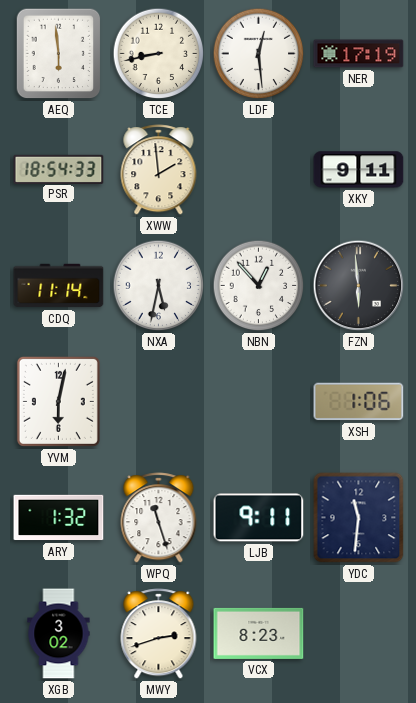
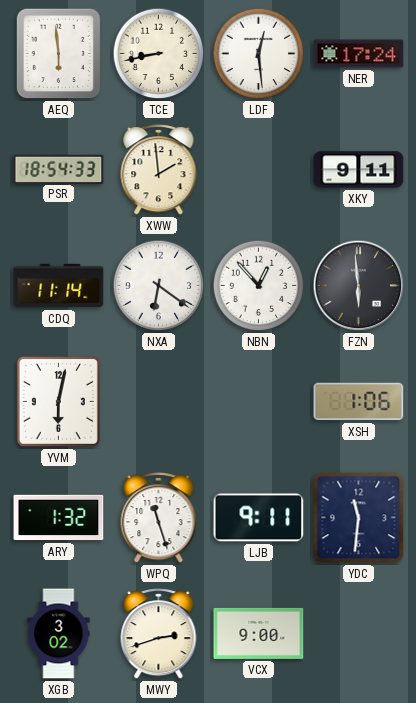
NER: 17:19 -> 17:24
NXA: 5:32 -> 6:21
VCX: 8:23 -> 9:00
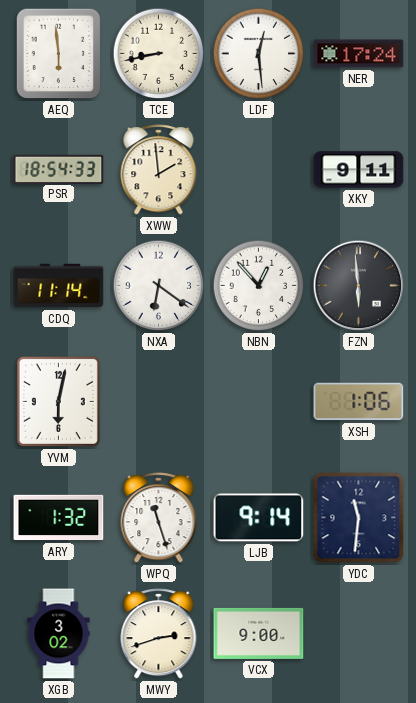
LJB: 9:11 -> 9:14
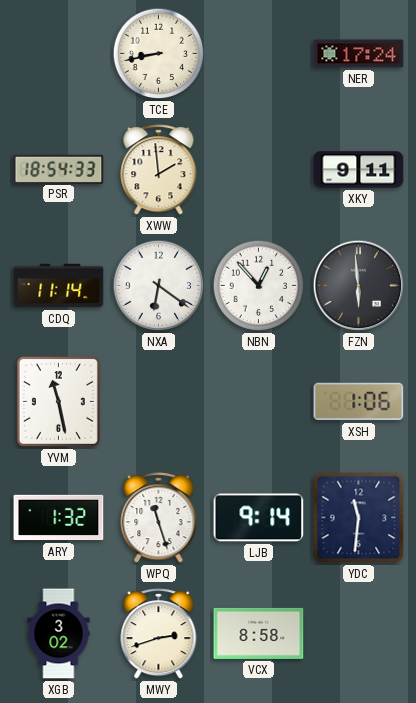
AEQ: 5:59 -> none
LDF: 12:29 -> none
YVM: 6:02 -> 11:28
VCX: 9:00 -> 8:58
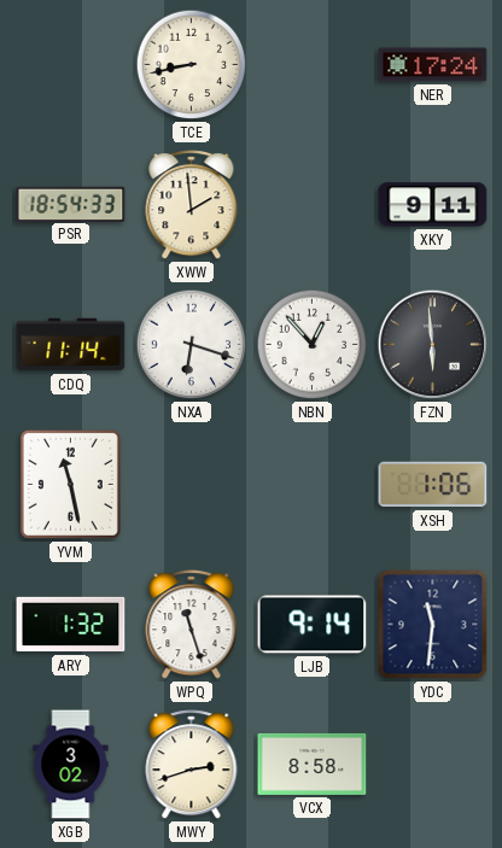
NXA: 6:21 -> 6:18
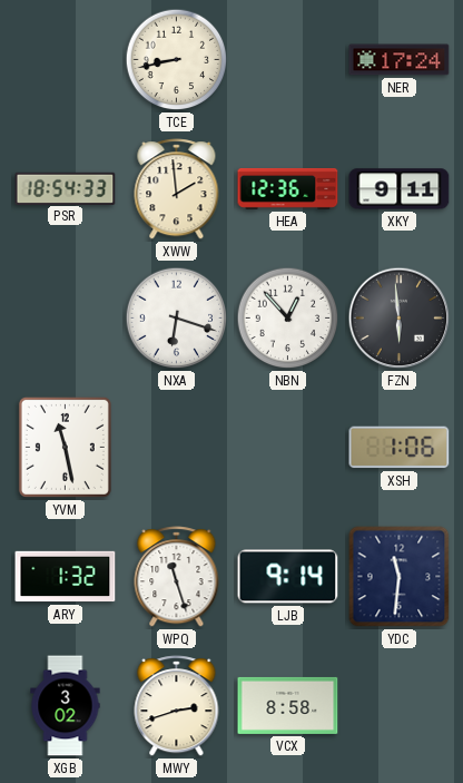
HEA: none -> 12:36
CDQ: 11:14 -> none
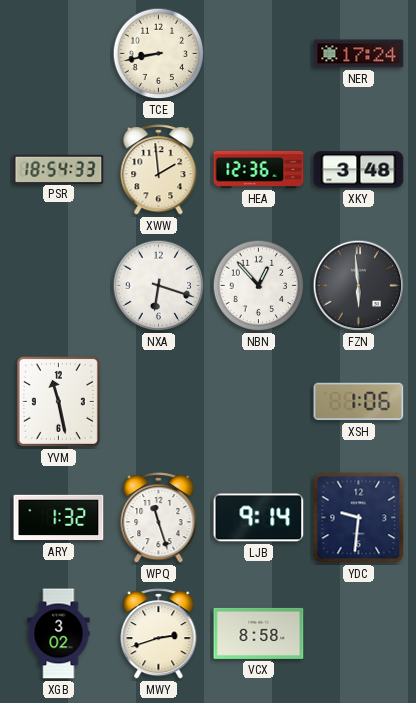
XKY: 9:11 -> 3:48
YDC: 11:31 -> 9:31
